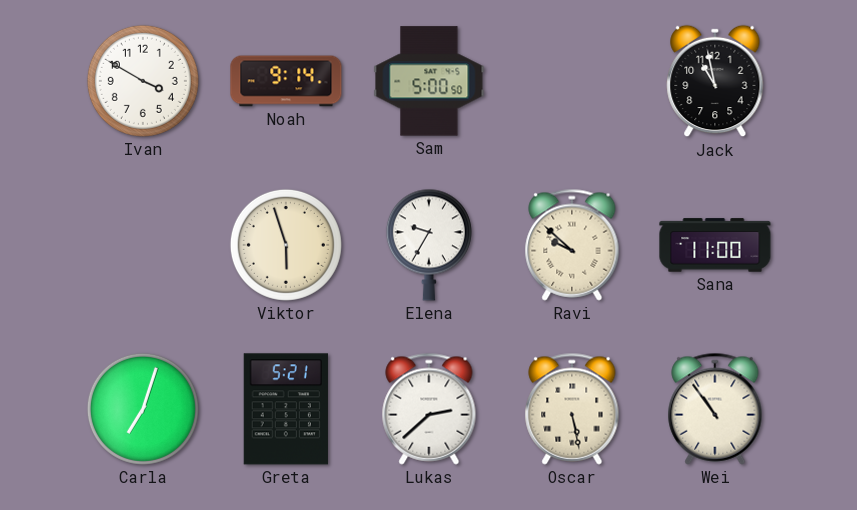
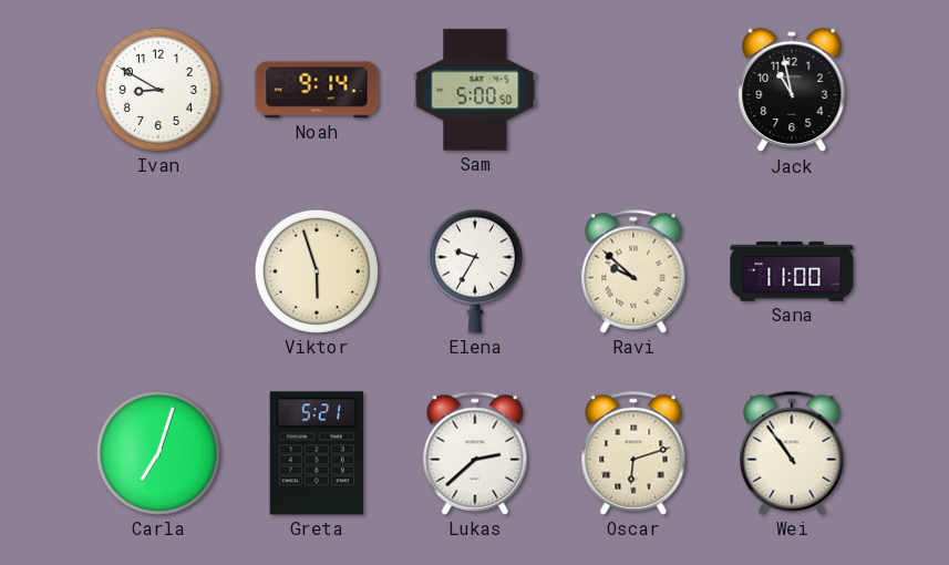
Ivan: 3:50 -> 8:50
Oscar: 5:28 -> 6:12
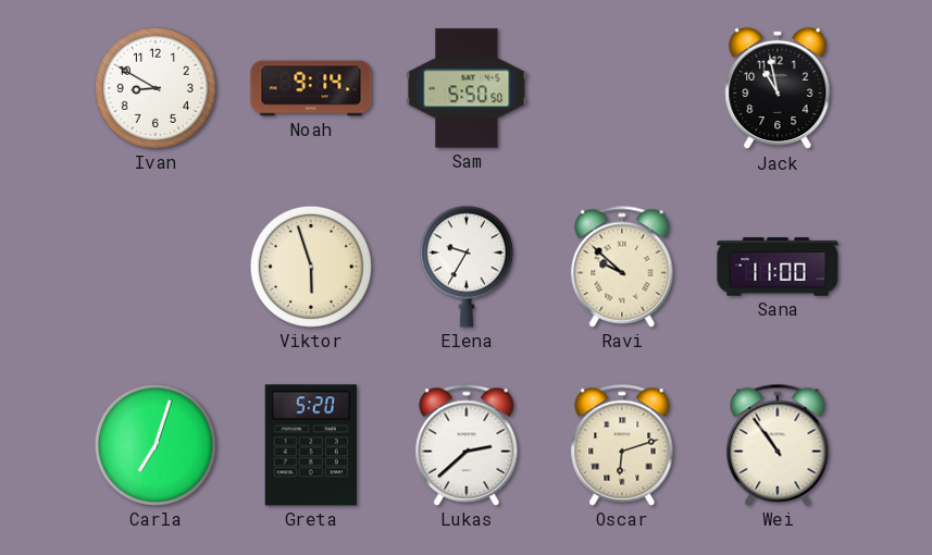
Sam: 5:00 -> 5:50
Greta: 5:21 -> 5:20
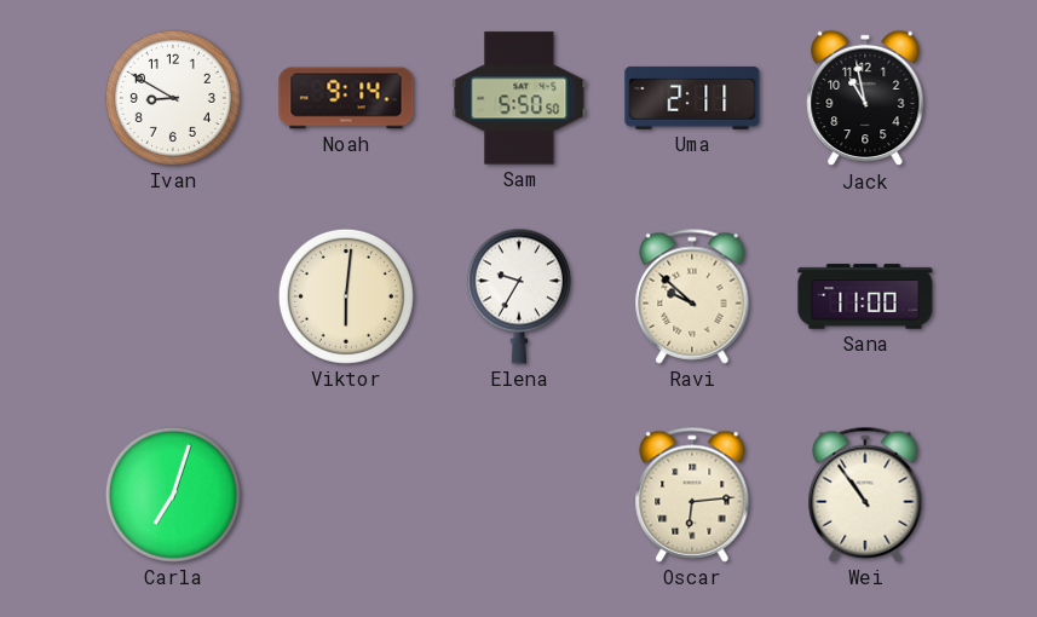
Uma: none -> 2:11
Viktor: 5:57 -> 6:01
Greta: 5:20 -> none
Lukas: 2:38 -> none
Oscar: 6:12 -> 6:14
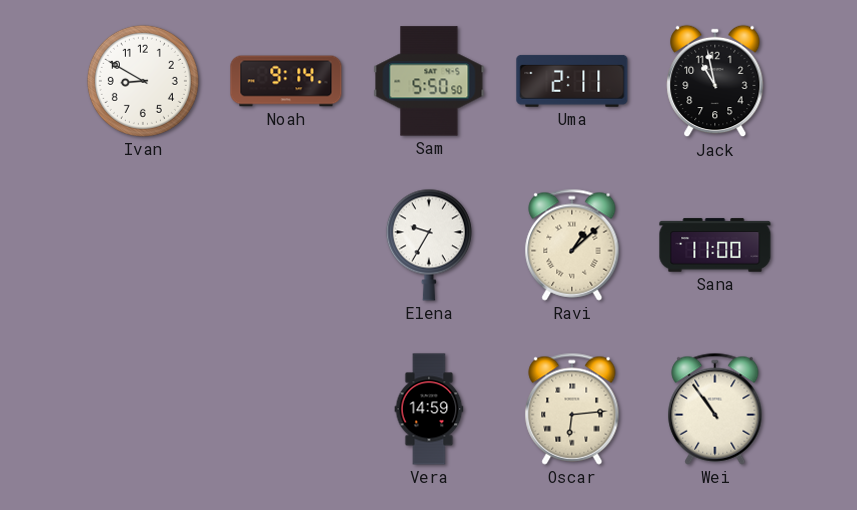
Viktor: 6:01 -> none
Ravi: 9:52 -> 1:08
Carla: 7:03 -> none
Vera: none -> 14:59
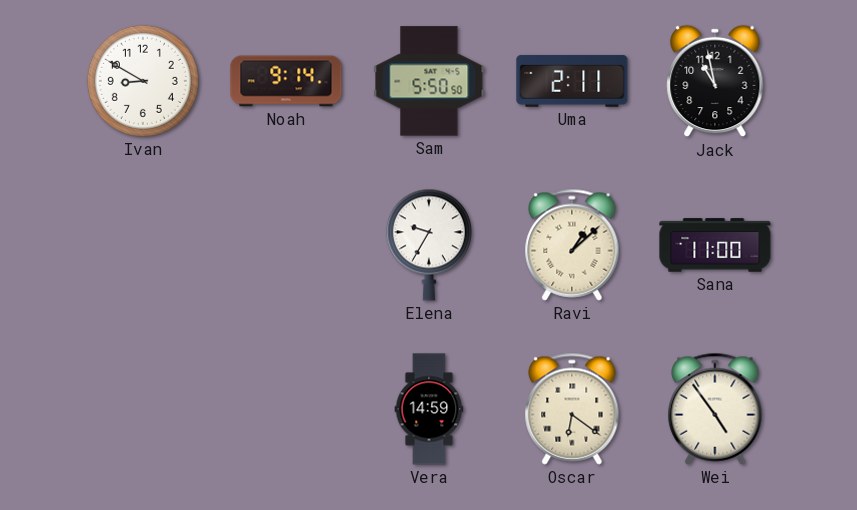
Oscar: 6:14 -> 6:21
Wei: 10:54 -> 4:54
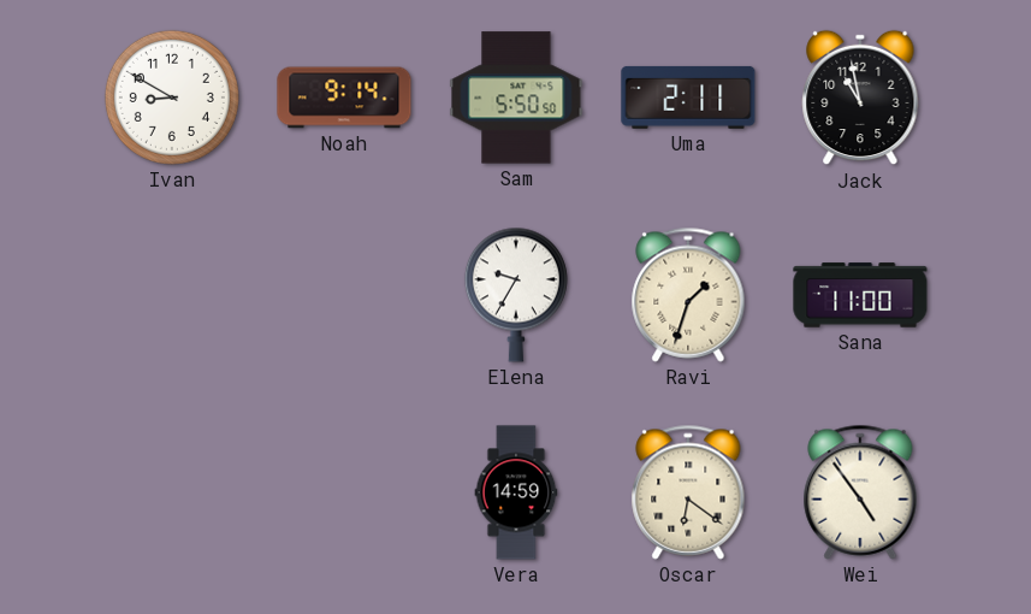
Ravi: 1:08 -> 1:33
